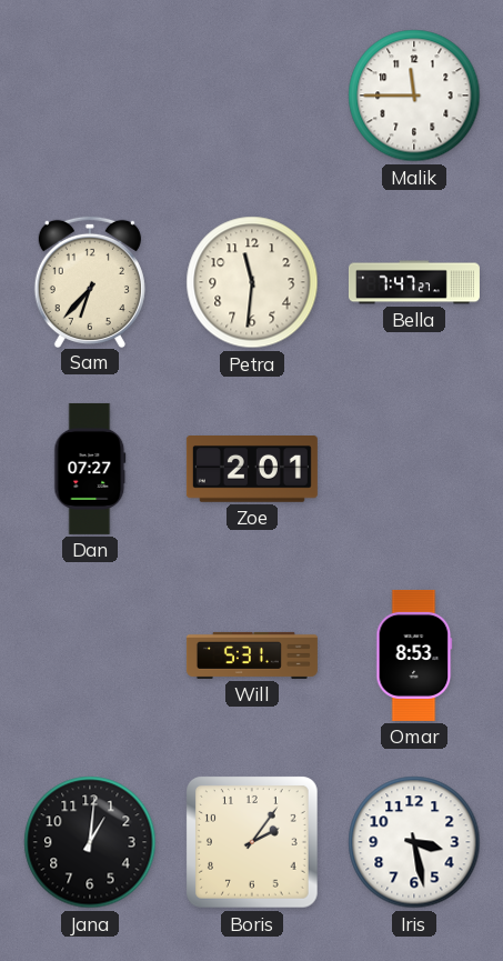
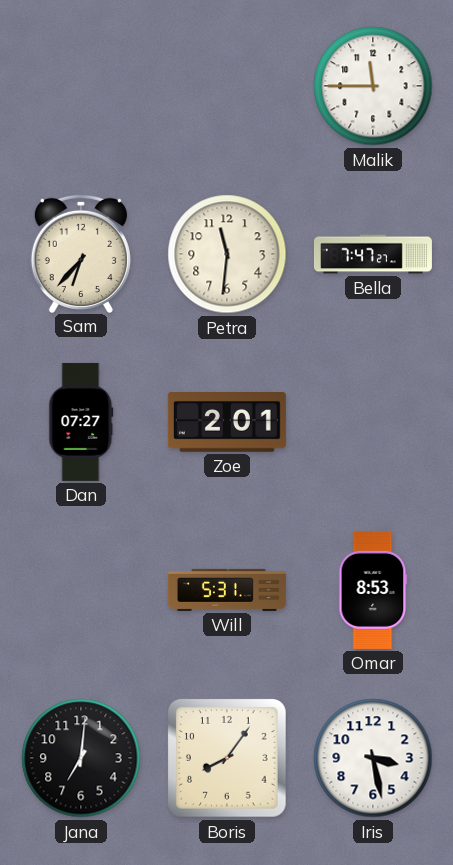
Jana: 1:01 -> 7:01
Boris: 2:06 -> 8:06
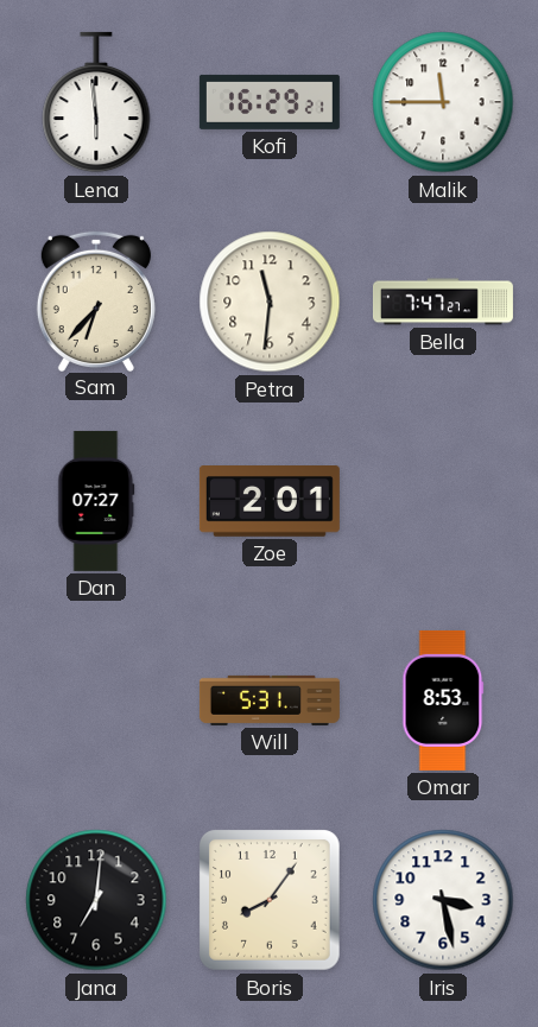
Lena: none -> 5:59
Kofi: none -> 16:29
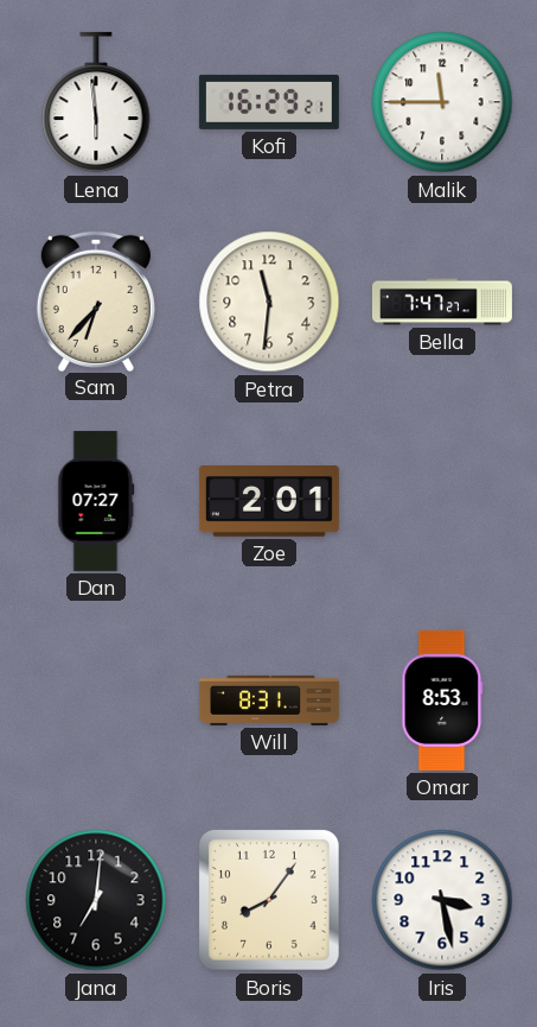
Will: 5:31 -> 8:31
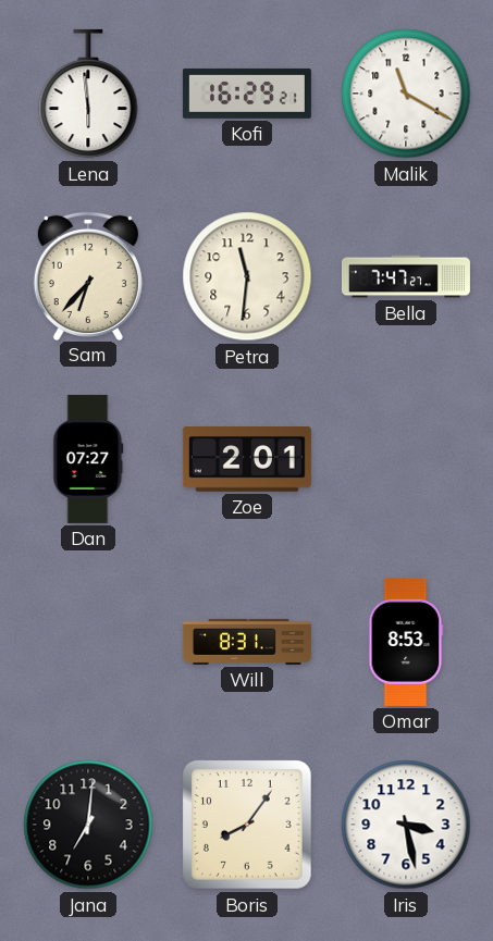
Malik: 11:45 -> 11:20
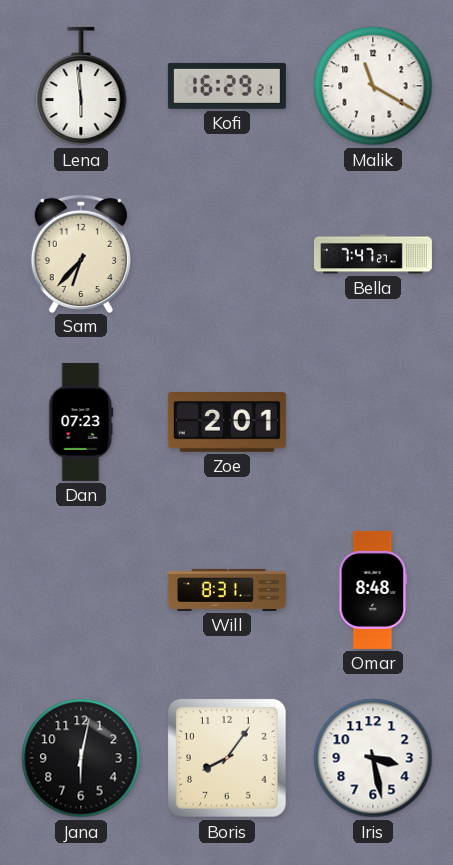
Petra: 11:31 -> none
Dan: 07:27 -> 07:23
Omar: 8:53 -> 8:48
Jana: 7:01 -> 6:02
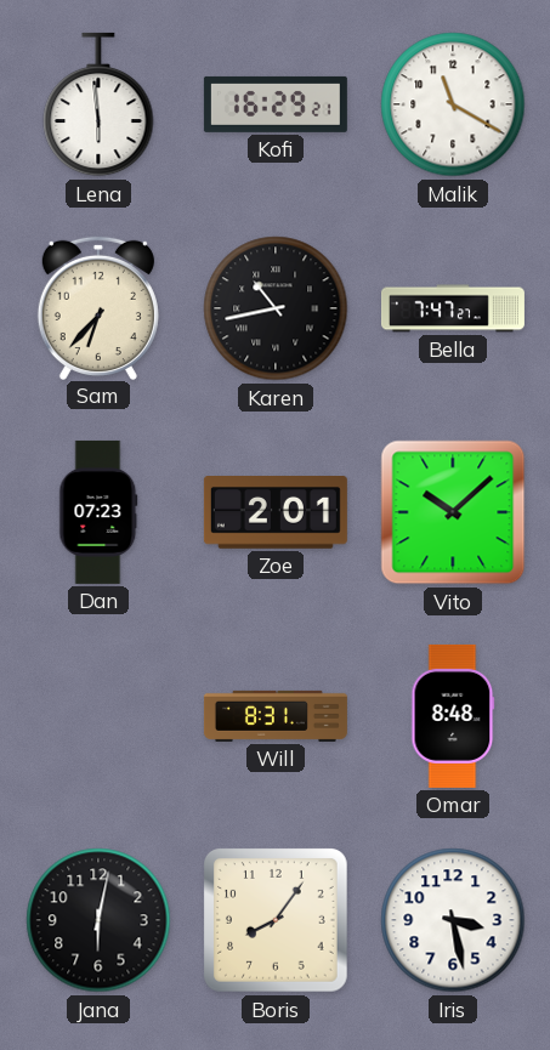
Karen: none -> 10:43
Vito: none -> 10:08
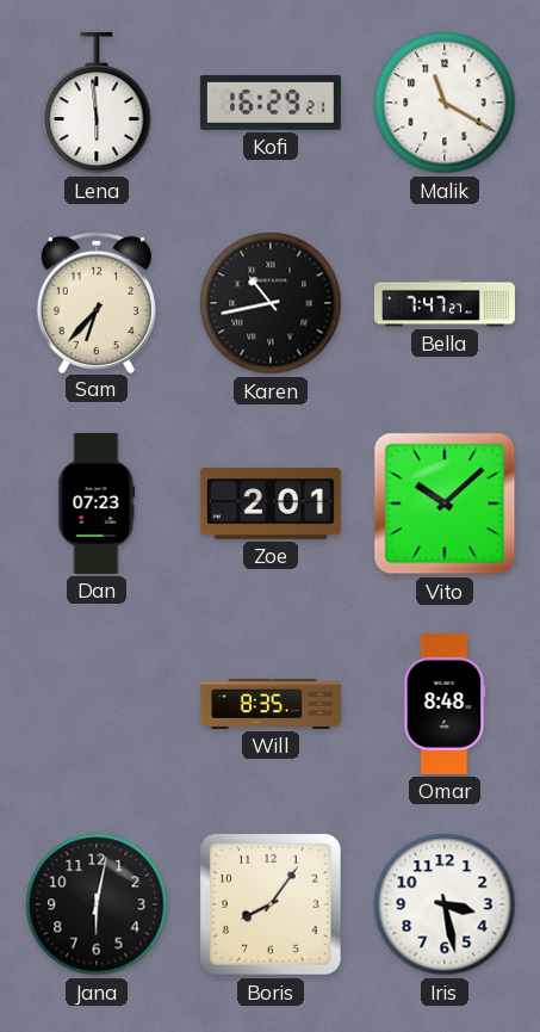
Will: 8:31 -> 8:35
